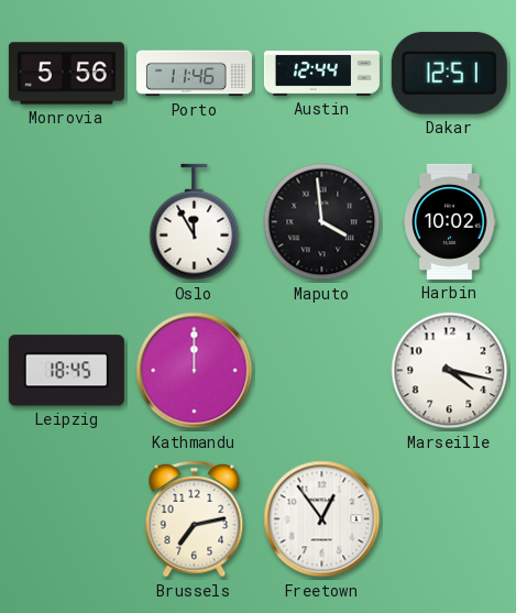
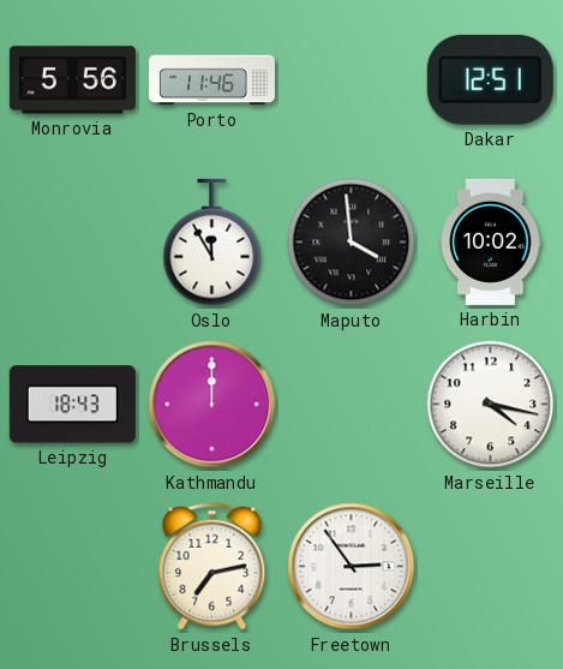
Austin: 12:44 -> none
Leipzig: 18:45 -> 18:43
Freetown: 12:54 -> 2:54
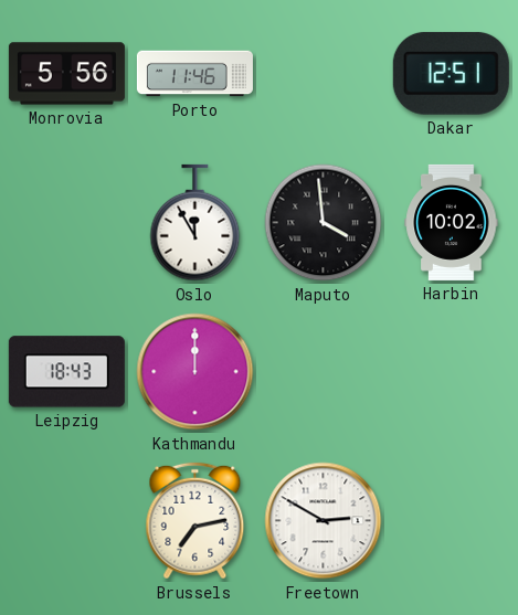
Marseille: 4:17 -> none
Freetown: 2:54 -> 2:50
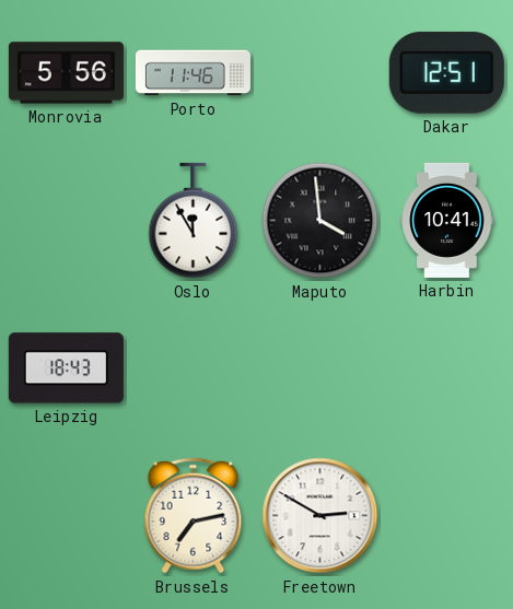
Harbin: 10:02 -> 10:41
Kathmandu: 12:00 -> none
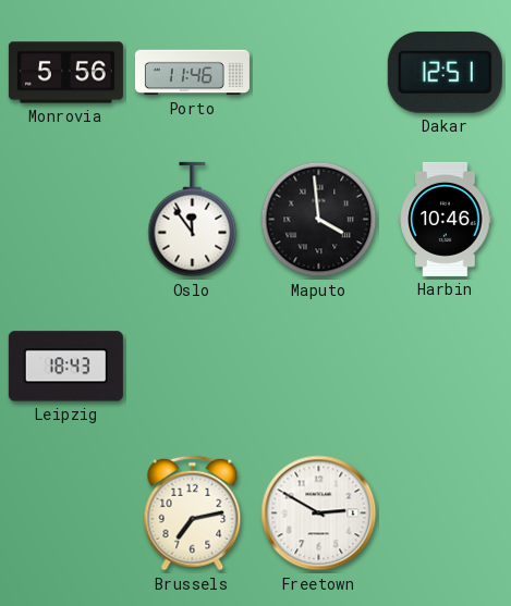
Oslo: 11:55 -> 11:54
Harbin: 10:41 -> 10:46
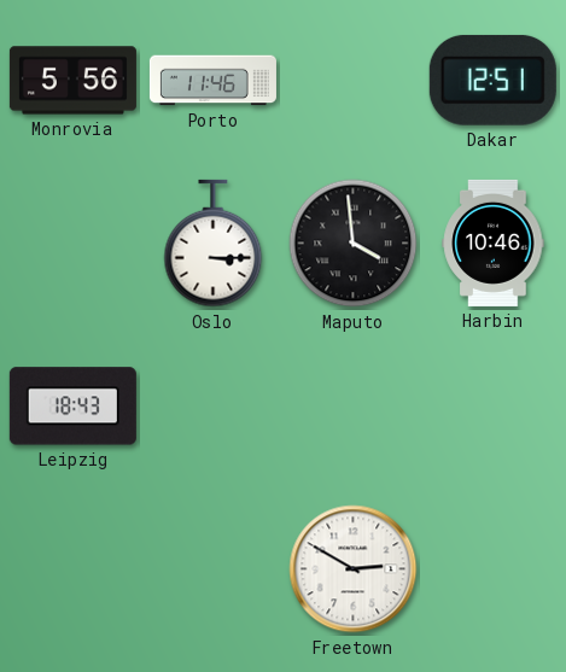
Oslo: 11:54 -> 3:15
Brussels: 7:13 -> none
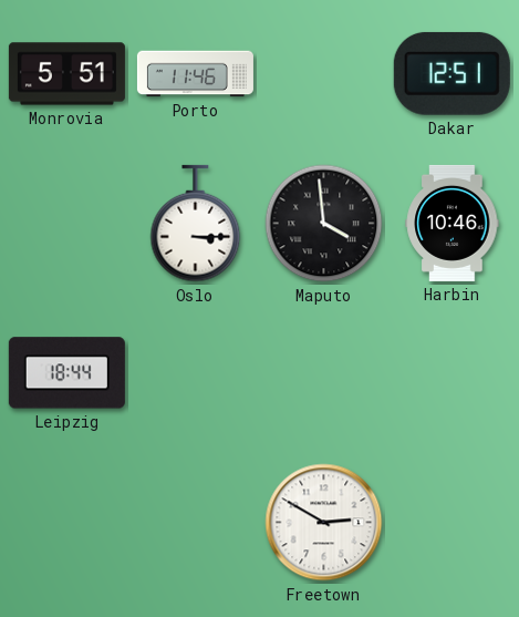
Monrovia: 5:56 -> 5:51
Leipzig: 18:43 -> 18:44
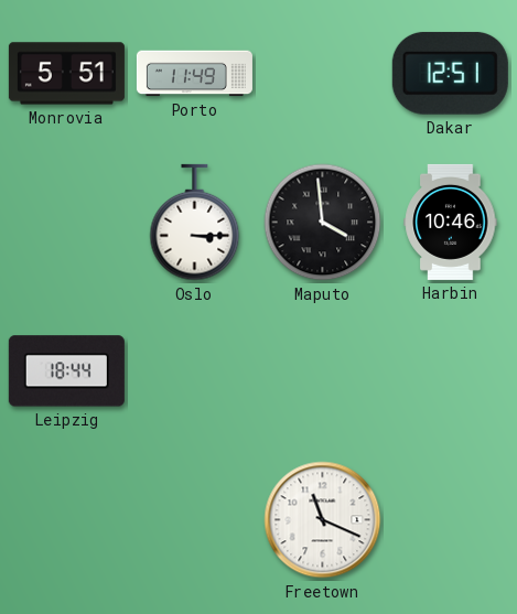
Porto: 11:46 -> 11:49
Freetown: 2:50 -> 11:19
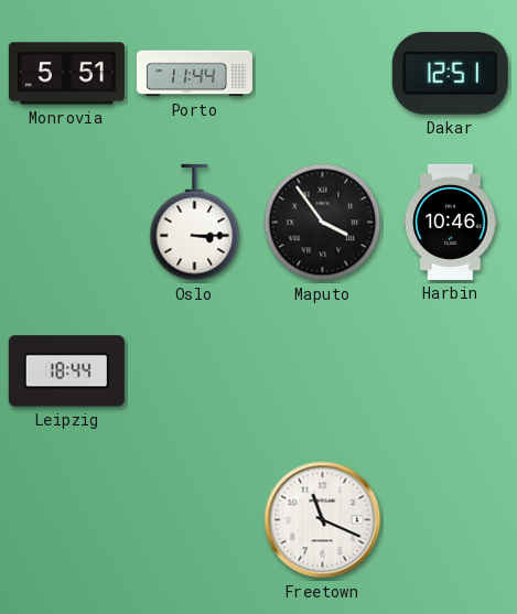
Porto: 11:49 -> 11:44
Maputo: 3:59 -> 3:54
